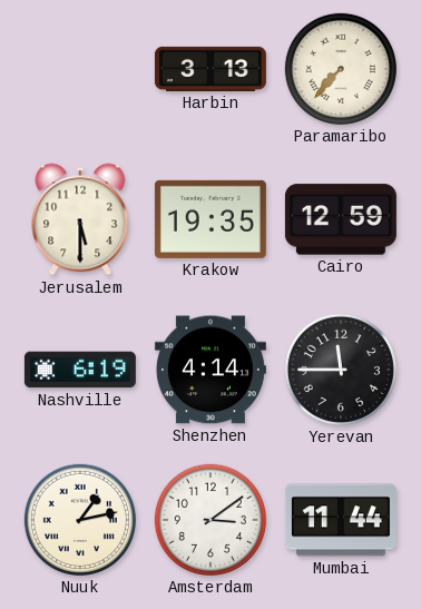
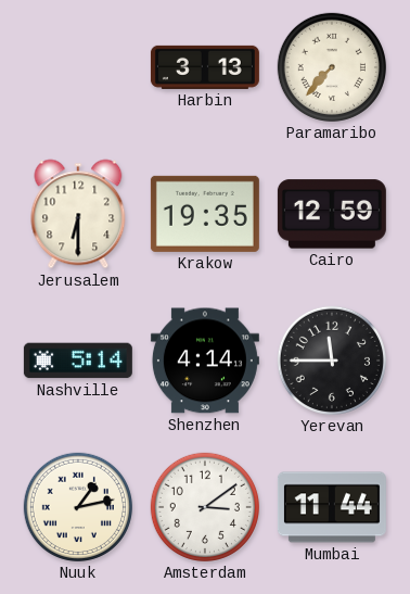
Jerusalem: 5:30 -> 6:30
Nashville: 6:19 -> 5:14
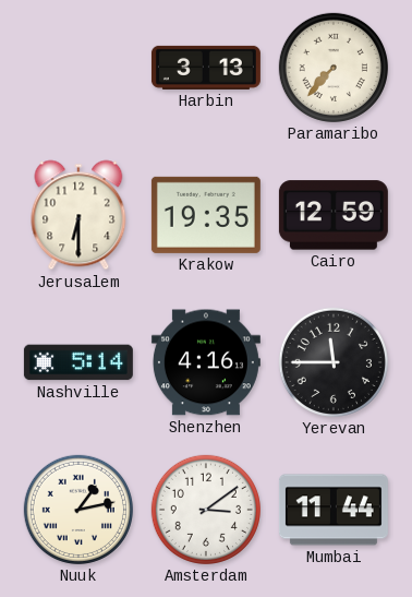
Shenzhen: 4:14 -> 4:16
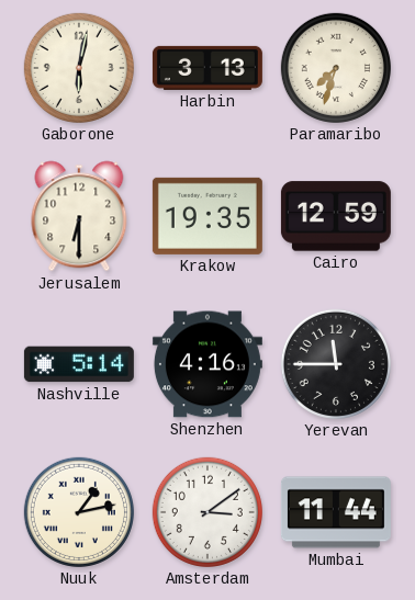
Gaborone: none -> 6:02
Paramaribo: 7:37 -> 7:33
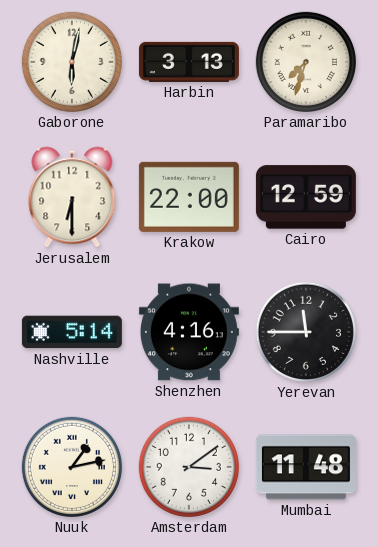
Krakow: 19:35 -> 22:00
Mumbai: 11:44 -> 11:48
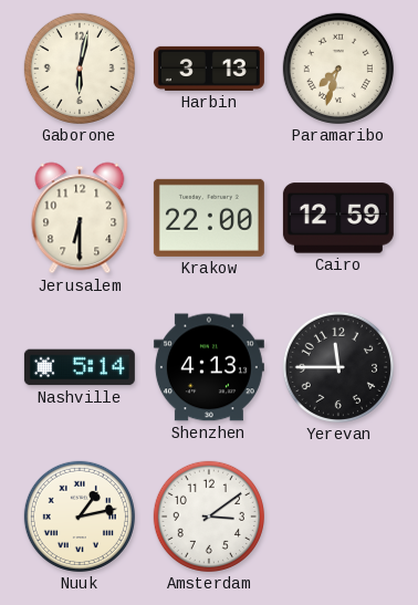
Shenzhen: 4:16 -> 4:13
Mumbai: 11:48 -> none
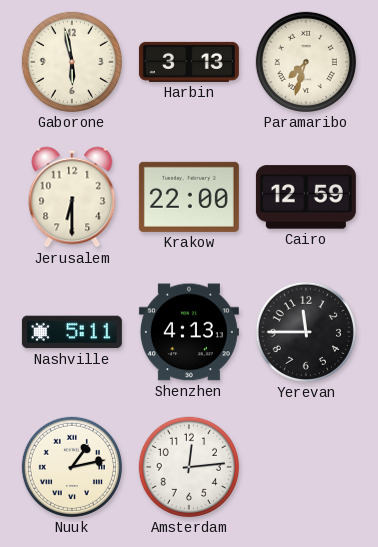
Gaborone: 6:02 -> 5:58
Nashville: 5:14 -> 5:11
Amsterdam: 3:09 -> 12:14
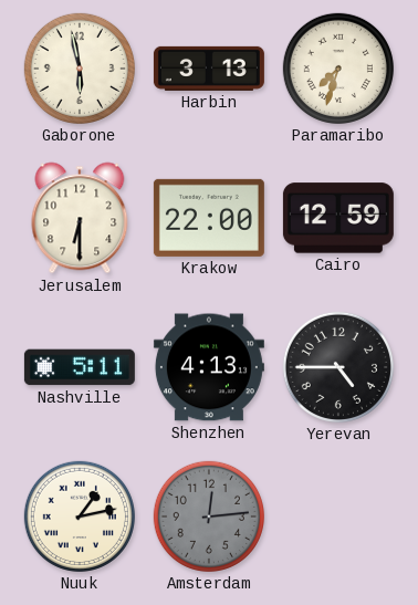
Yerevan: 11:45 -> 4:45
Amsterdam dial: white -> grey
